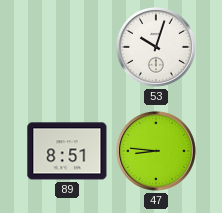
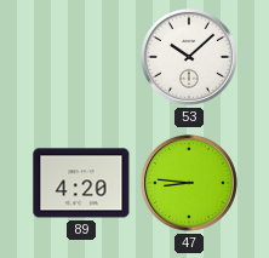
53: 10:03 -> 10:08
89: 8:51 -> 4:20
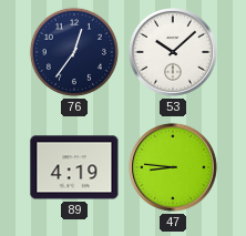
76: none -> 12:36
89: 4:20 -> 4:19
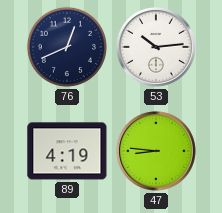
76: 12:36 -> 12:41
53: 10:08 -> 10:14
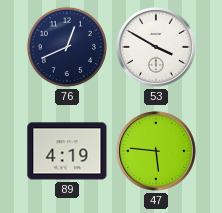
53: 10:14 -> 3:50
47: 8:46 -> 5:46
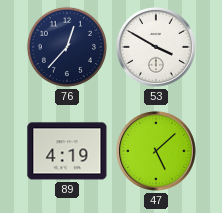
76: 12:41 -> 12:37
47: 5:46 -> 5:08
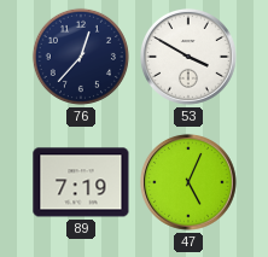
89: 4:19 -> 7:19
47: 5:08 -> 5:04
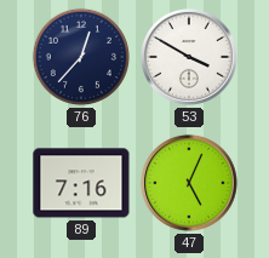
89: 7:19 -> 7:16
